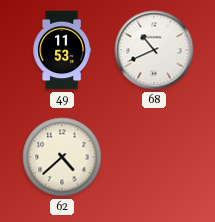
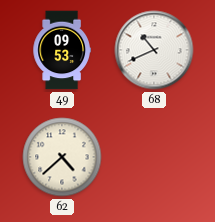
49: 11:53 -> 09:53
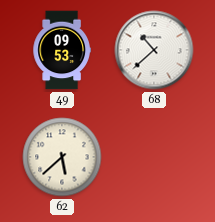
68: 10:41 -> 10:38
62: 4:38 -> 5:38
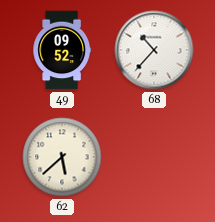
49: 09:53 -> 09:52
68: 10:38 -> 10:37
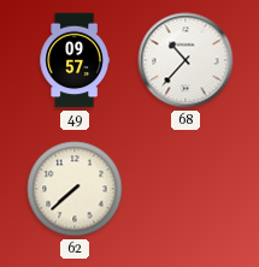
49: 09:52 -> 09:57
62: 5:38 -> 7:38
